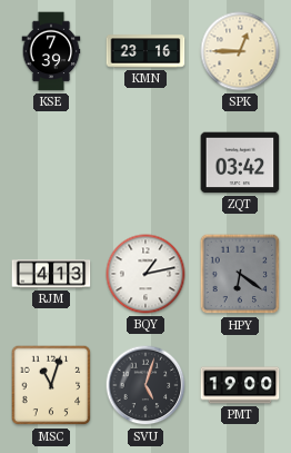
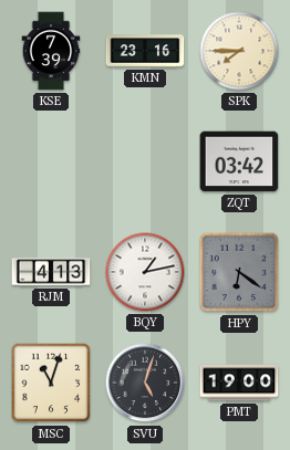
SPK: 12:45 -> 7:45
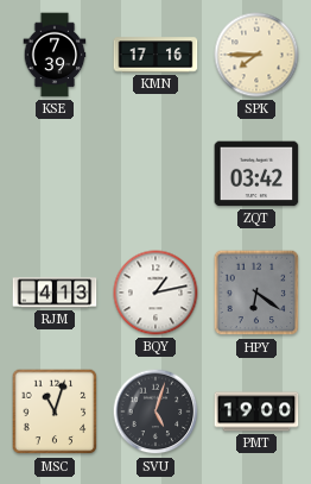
KMN: 23:16 -> 17:16
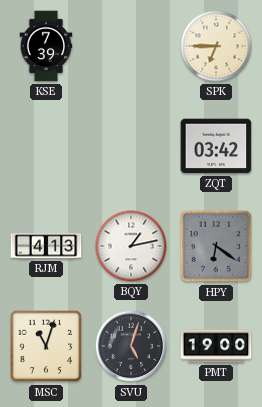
KMN: 17:16 -> none
SPK: 7:45 -> 6:45
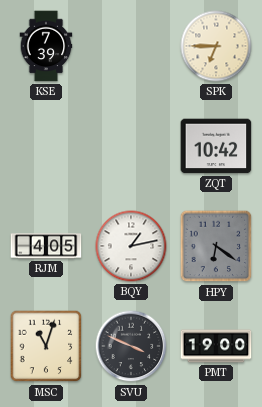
ZQT: 03:42 -> 10:42
RJM: 4:13 -> 4:05
SVU: 5:03 -> 3:49
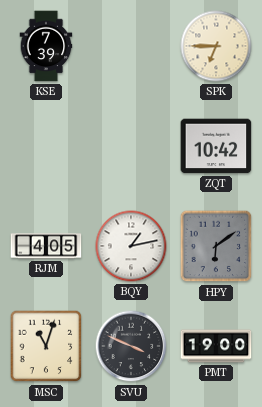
HPY: 6:21 -> 6:09
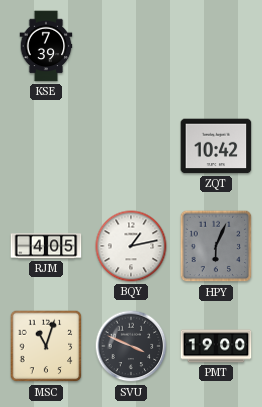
SPK: 6:45 -> none
HPY: 6:09 -> 6:04
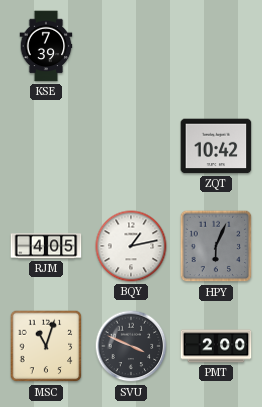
PMT: 19:00 -> 2:00
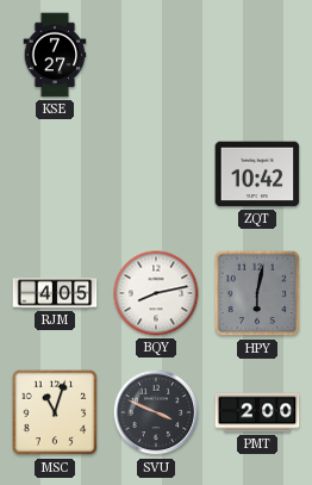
KSE: 7:39 -> 7:27
BQY: 1:13 -> 8:13
HPY: 6:04 -> 6:02
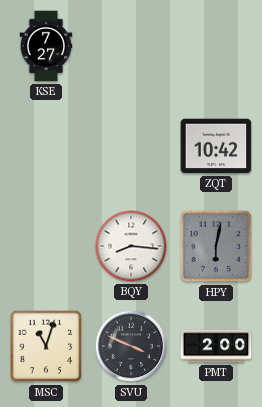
RJM: 4:05 -> none
BQY: 8:13 -> 8:16
